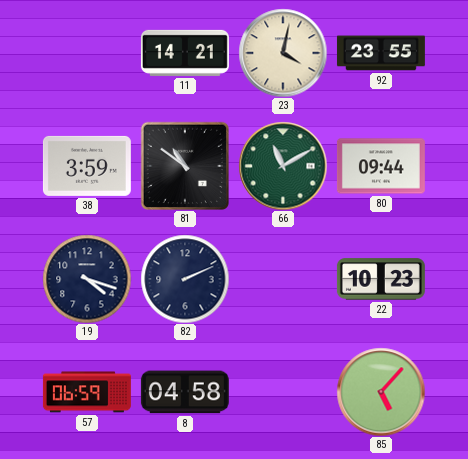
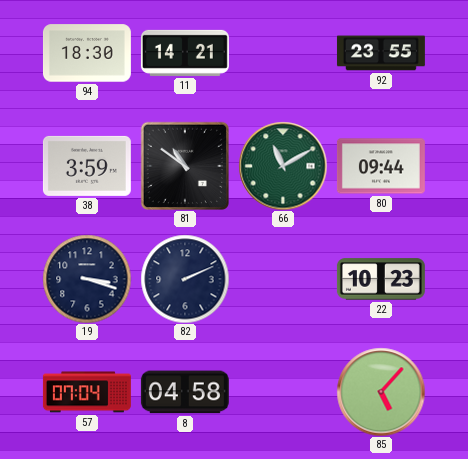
94: none -> 18:30
23: 4:02 -> none
19: 4:18 -> 3:18
57: 06:59 -> 07:04
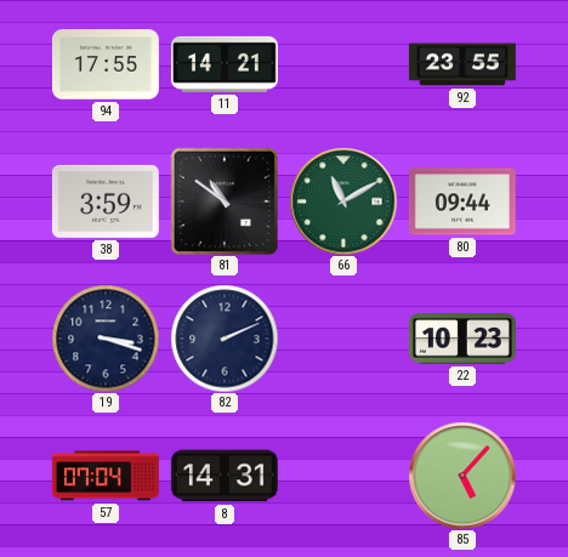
94: 18:30 -> 17:55
8: 04:58 -> 14:31
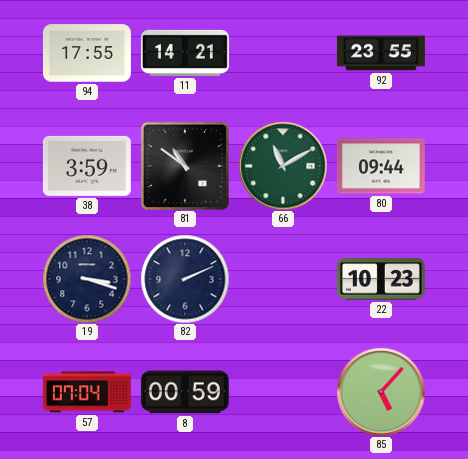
8: 14:31 -> 00:59
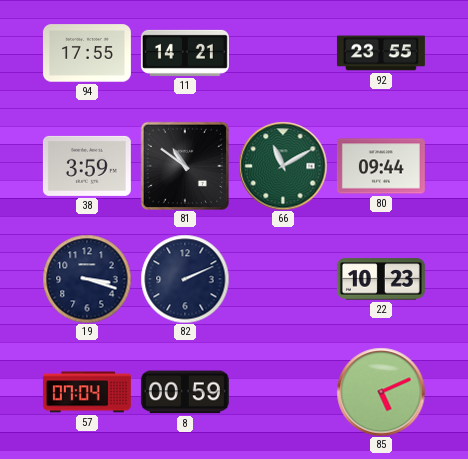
85: 5:07 -> 5:11
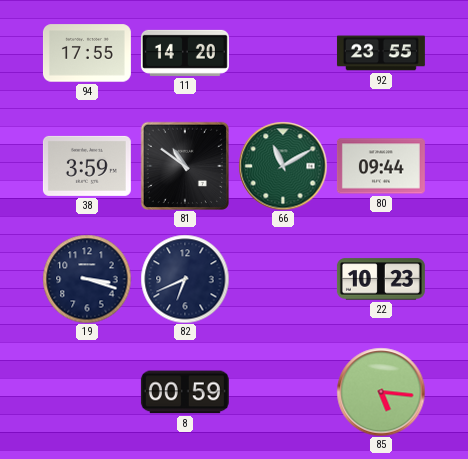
11: 14:21 -> 14:20
82: 2:11 -> 6:41
57: 07:04 -> none
85: 5:11 -> 5:16
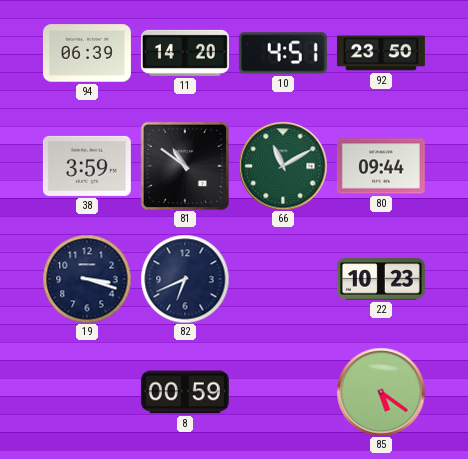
94: 17:55 -> 06:39
10: none -> 4:51
92: 23:55 -> 23:50
85: 5:16 -> 5:21
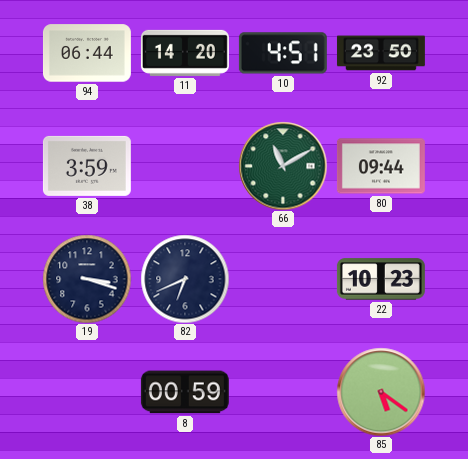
94: 06:39 -> 06:44
81: 10:51 -> none
